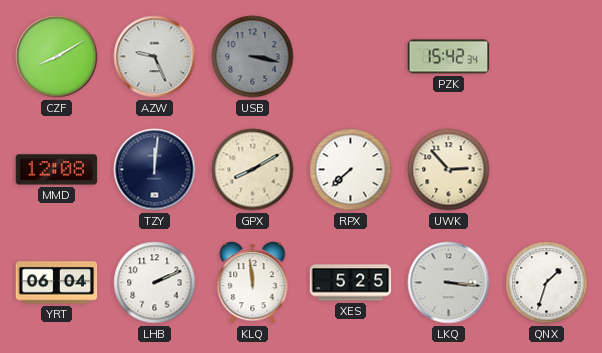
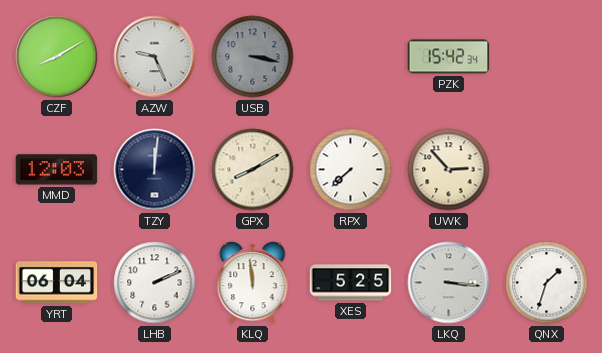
MMD: 12:08 -> 12:03
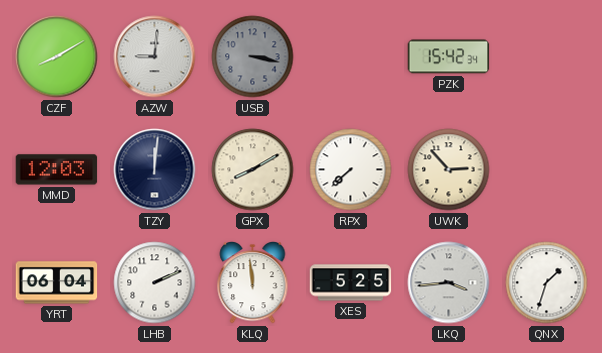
AZW: 9:26 -> 9:01
LKQ: 3:16 -> 3:44
